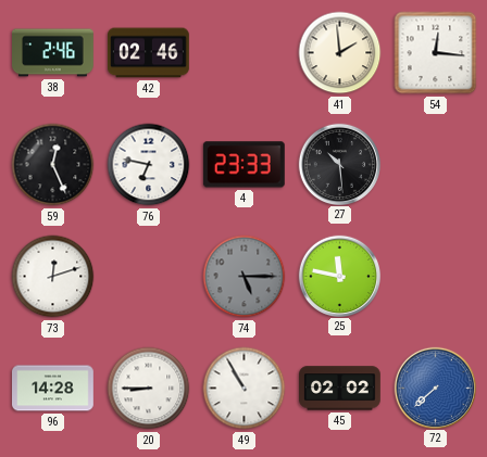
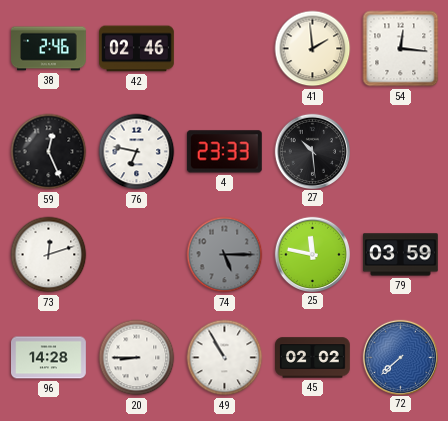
79: none -> 03:59
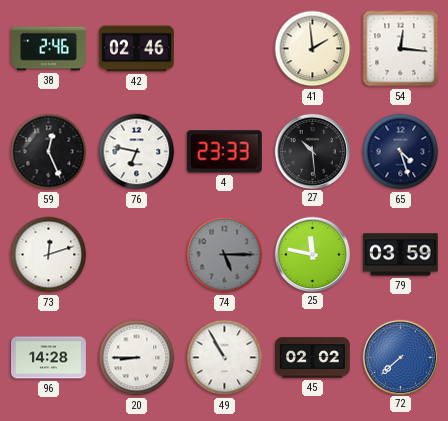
65: none -> 4:27
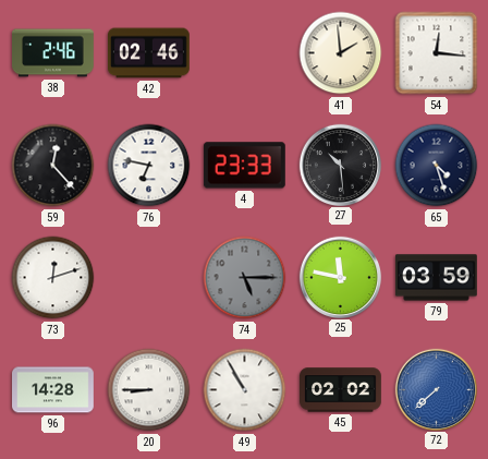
59: 12:26 -> 12:23
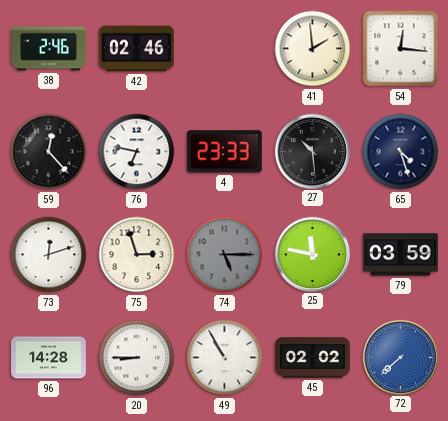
75: none -> 2:57
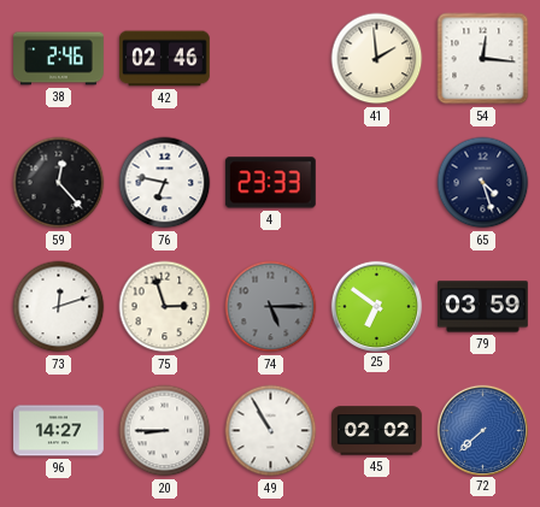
27: 10:29 -> none
25: 11:47 -> 6:51
96: 14:28 -> 14:27
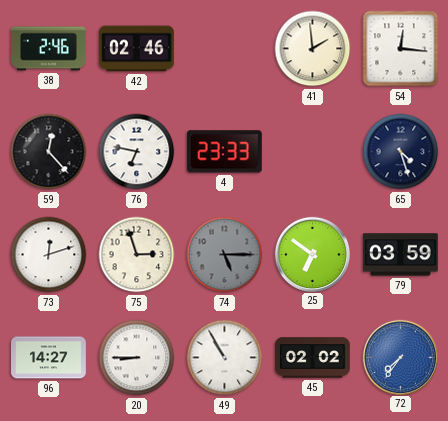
72: 7:38 -> 7:36
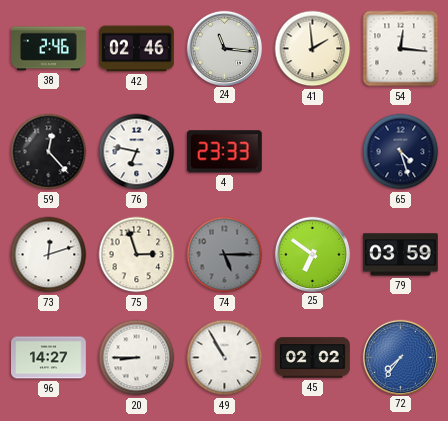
24: none -> 11:16
